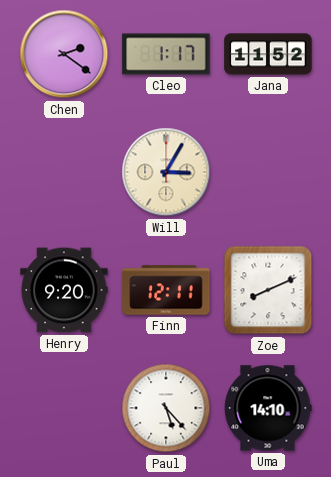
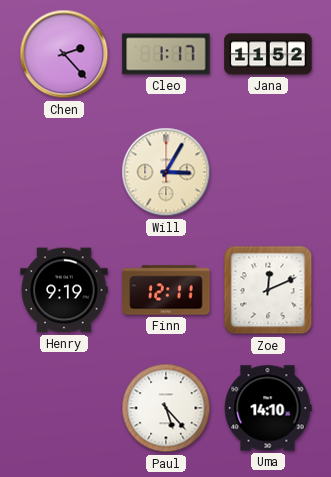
Chen: 2:21 -> 2:23
Henry: 9:20 -> 9:19
Zoe: 8:11 -> 12:11
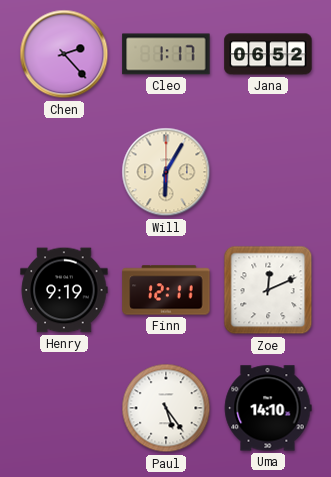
Jana: 11:52 -> 06:52
Will: 3:05 -> 6:05
Paul: 5:23 -> 5:24
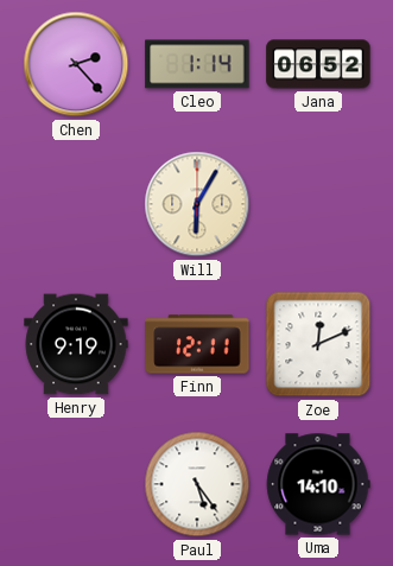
Cleo: 1:17 -> 1:14
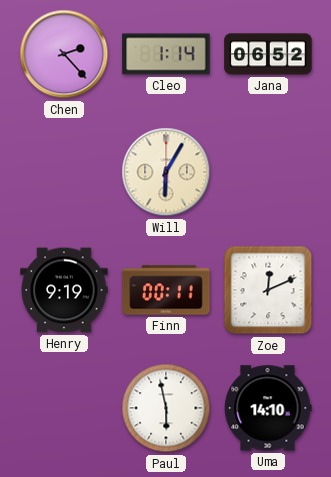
Finn: 12:11 -> 00:11
Paul: 5:24 -> 5:58
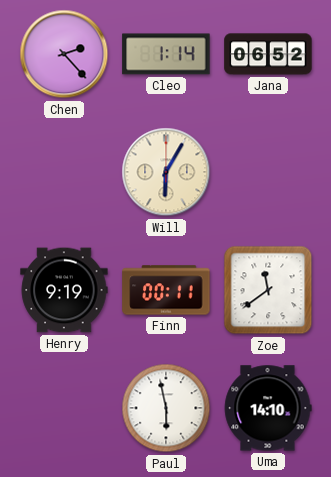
Zoe: 12:11 -> 11:39
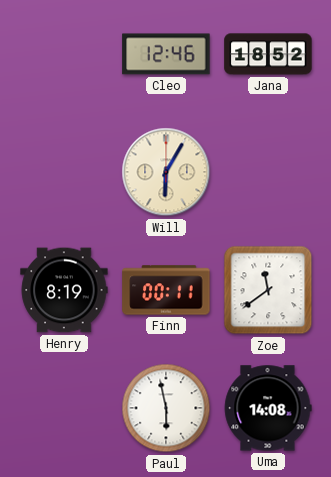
Chen: 2:23 -> none
Cleo: 1:14 -> 12:46
Jana: 06:52 -> 18:52
Henry: 9:19 -> 8:19
Uma: 14:10 -> 14:08
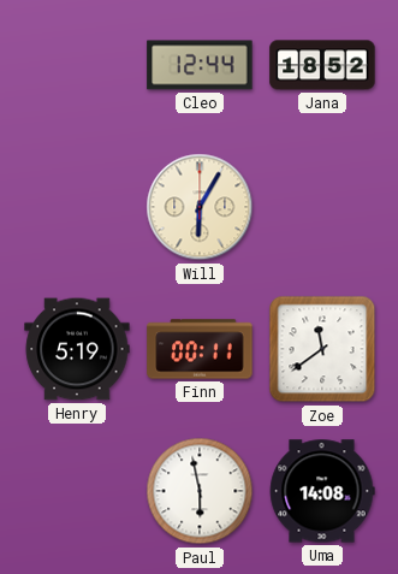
Cleo: 12:46 -> 12:44
Henry: 8:19 -> 5:19
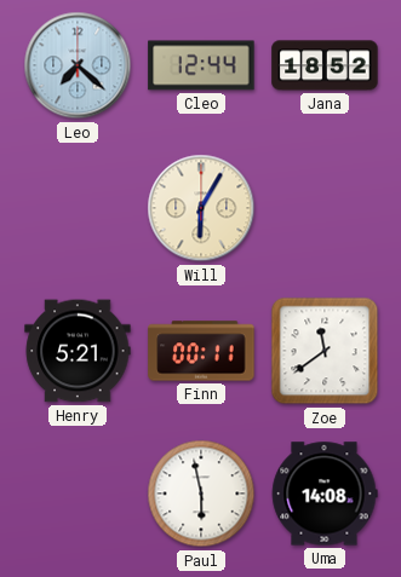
Leo: none -> 7:22
Henry: 5:19 -> 5:21
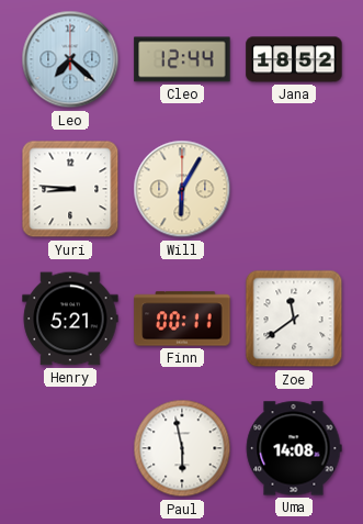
Yuri: none -> 8:46
